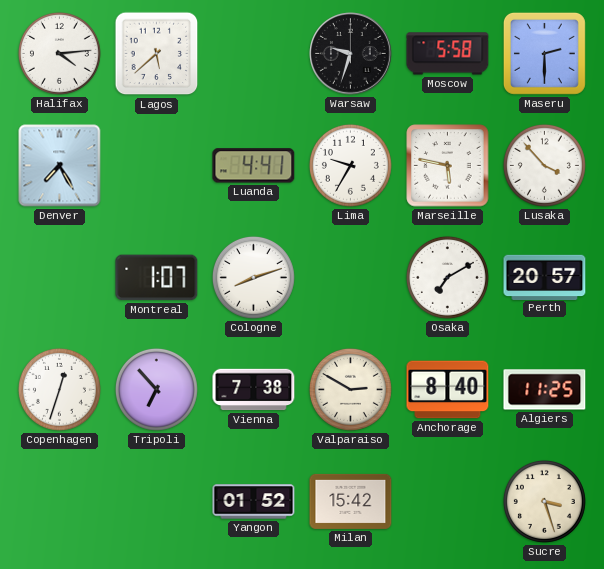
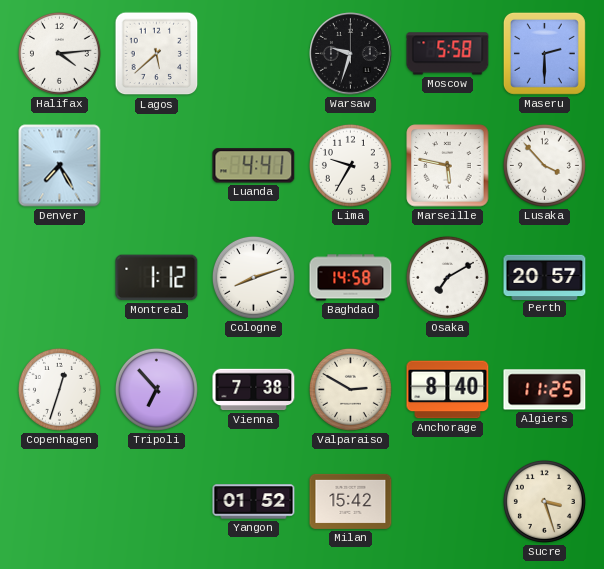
Montreal: 1:07 -> 1:12
Baghdad: none -> 14:58
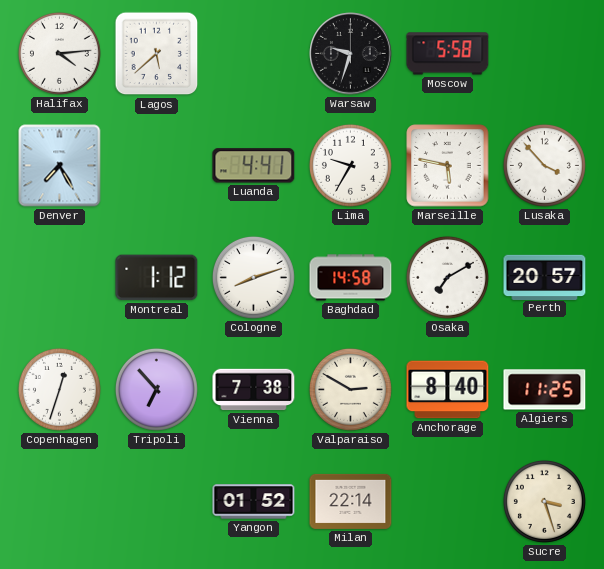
Maseru: 2:30 -> none
Milan: 15:42 -> 22:14
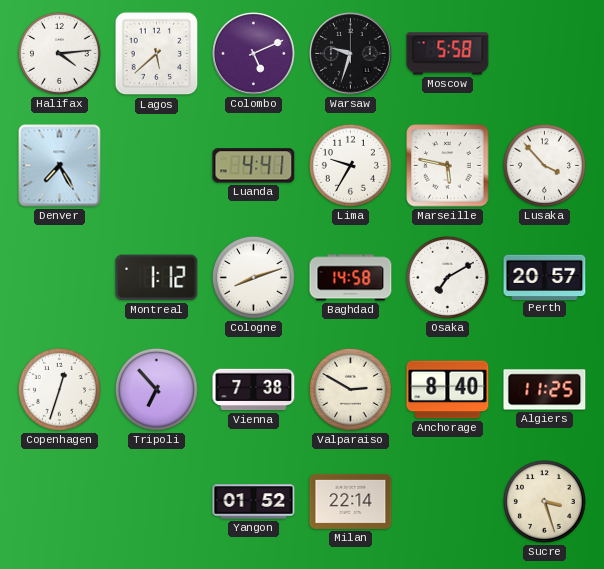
Colombo: none -> 5:11
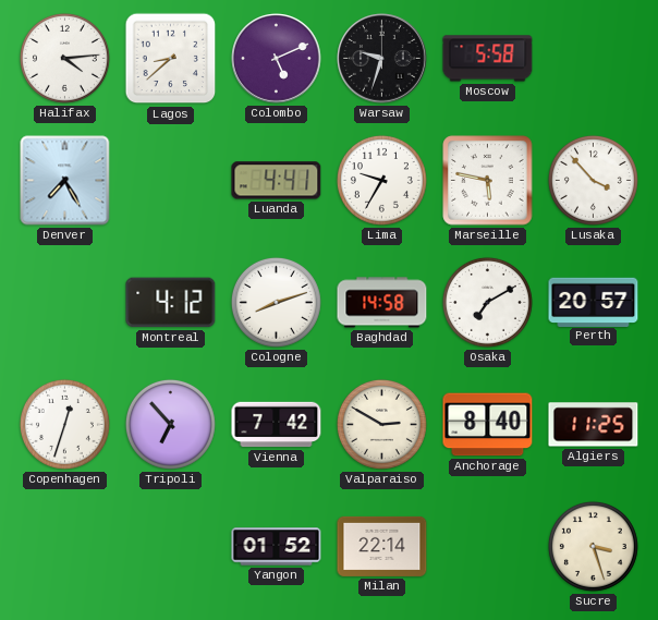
Lagos: 5:38 -> 8:38
Montreal: 1:12 -> 4:12
Vienna: 7:38 -> 7:42
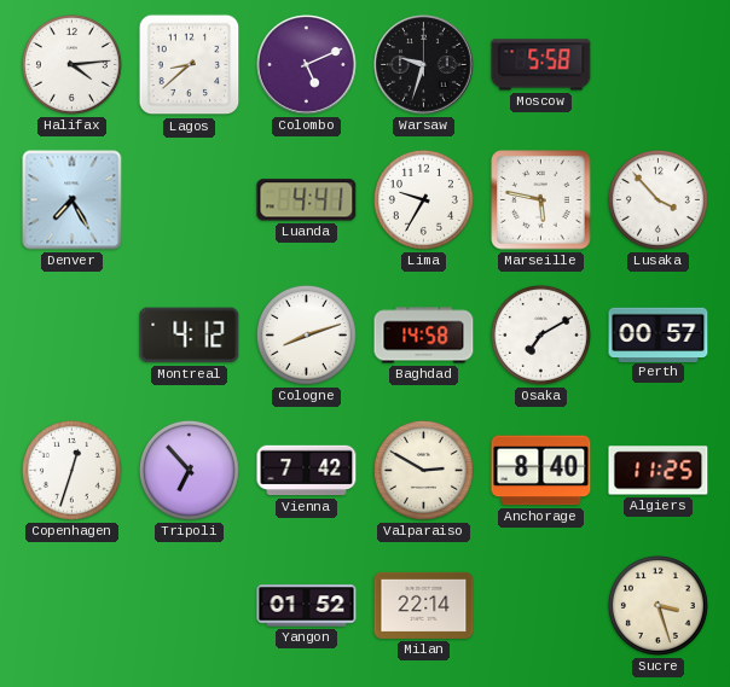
Perth: 20:57 -> 00:57
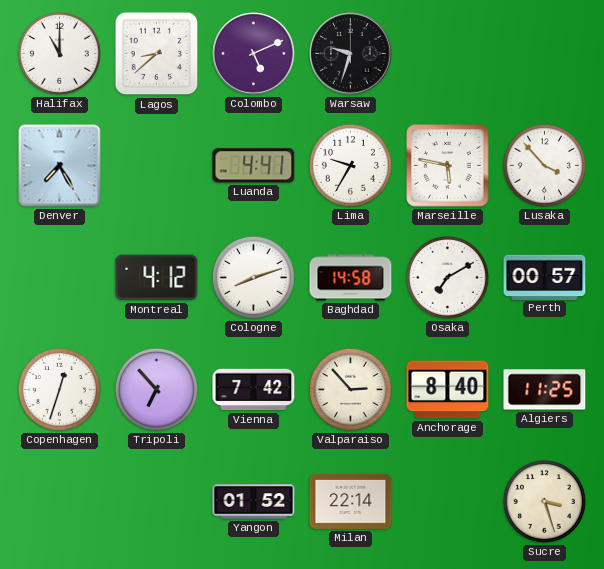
Halifax: 4:14 -> 11:00
Moscow: 5:58 -> none
Valparaiso: 2:50 -> 2:53
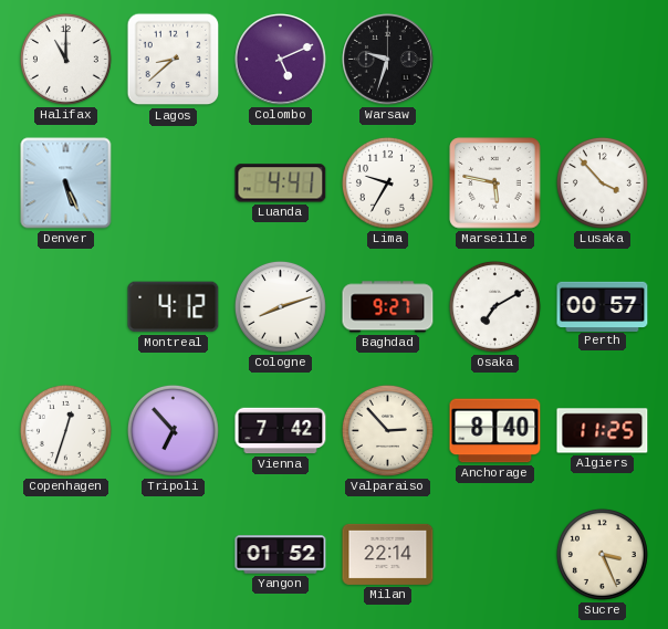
Denver: 7:25 -> 5:26
Baghdad: 14:58 -> 9:27
Sucre: 3:27 -> 3:26
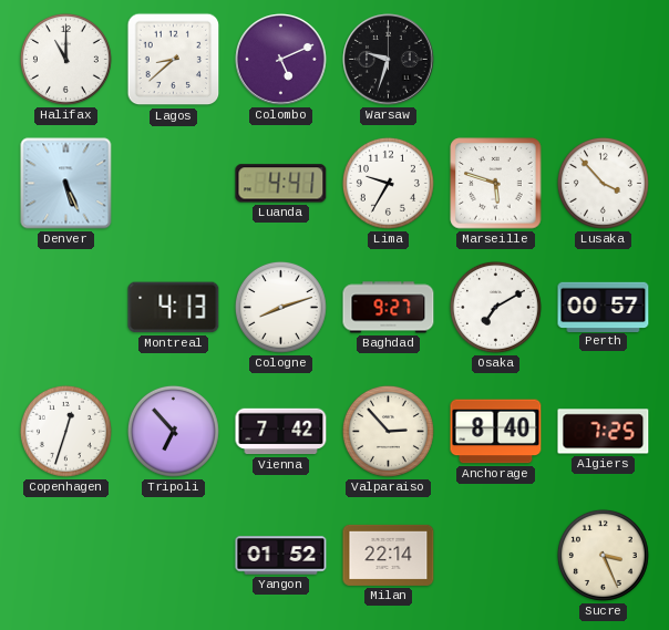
Marseille: 5:47 -> 5:48
Montreal: 4:12 -> 4:13
Algiers: 11:25 -> 7:25
